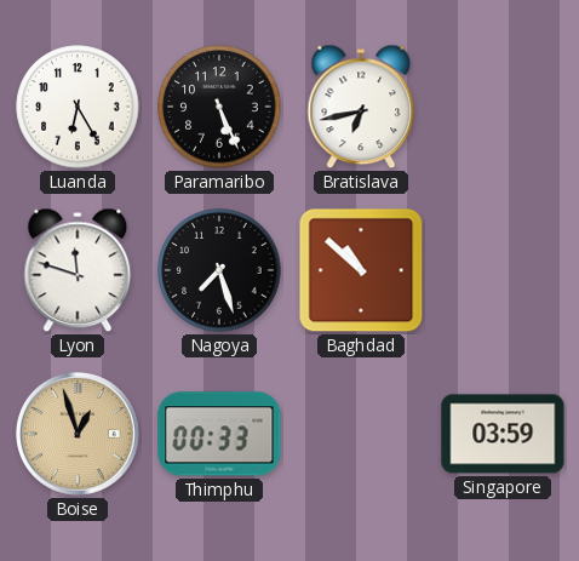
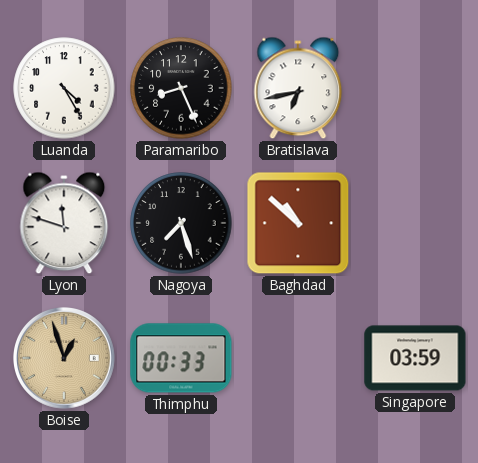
Luanda: 6:25 -> 4:25
Paramaribo: 5:26 -> 8:26
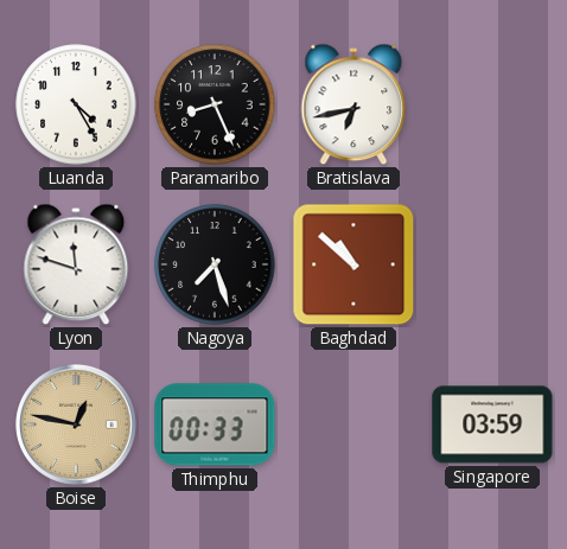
Boise: 12:57 -> 12:47
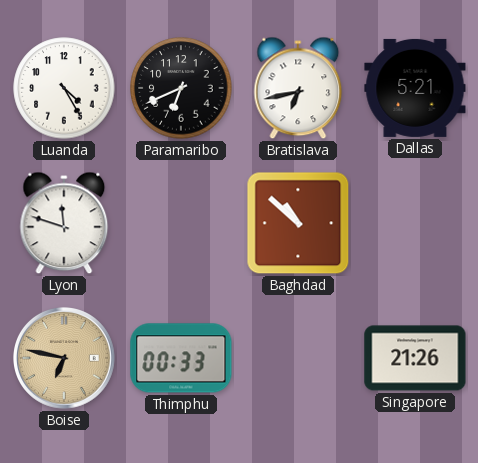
Paramaribo: 8:26 -> 6:41
Dallas: none -> 5:21
Nagoya: 7:27 -> none
Boise: 12:47 -> 6:47
Singapore: 03:59 -> 21:26
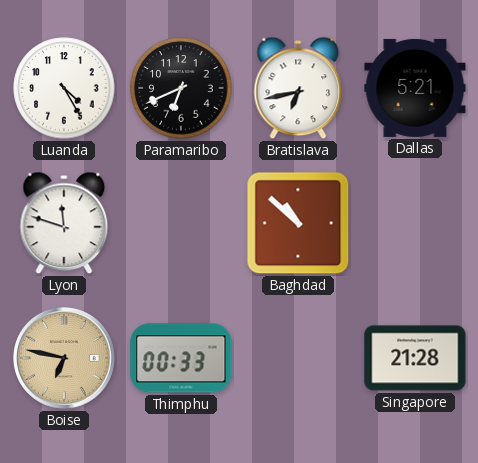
Singapore: 21:26 -> 21:28
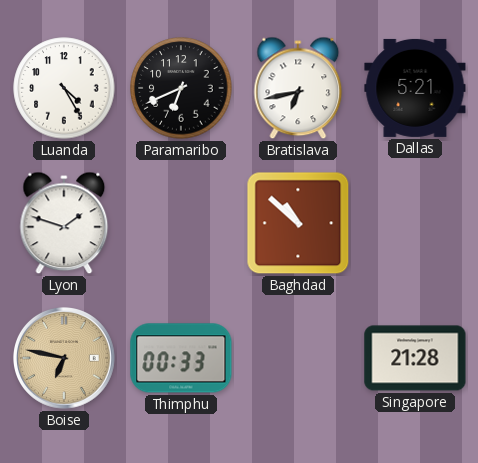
Lyon: 11:48 -> 1:48
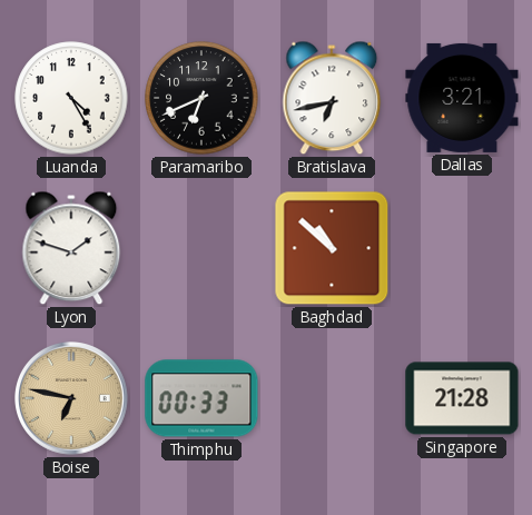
Dallas: 5:21 -> 3:21
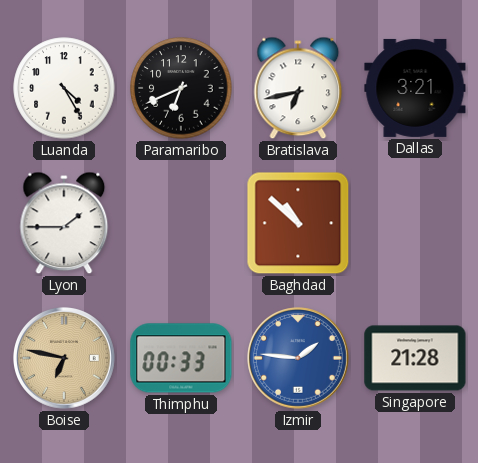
Lyon: 1:48 -> 1:45
Izmir: none -> 1:46
